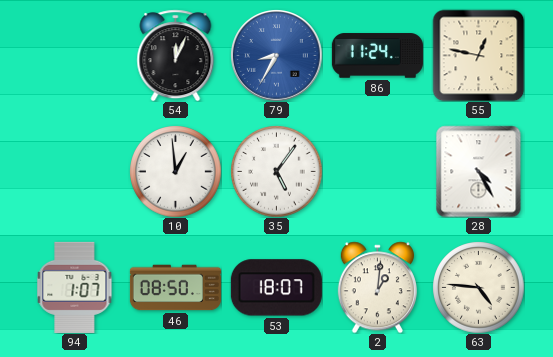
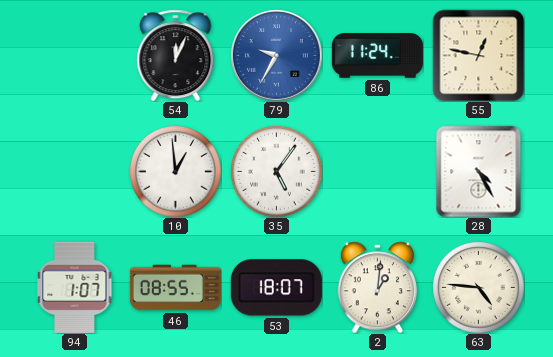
79: 8:35 -> 9:35
46: 08:50 -> 08:55
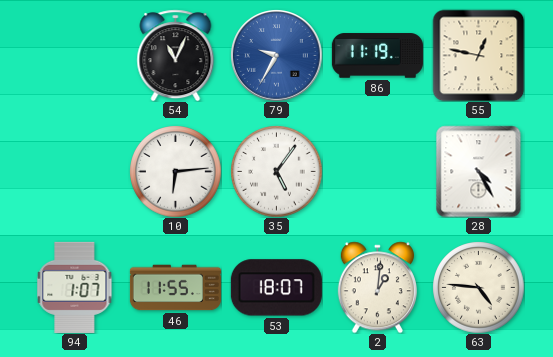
54: 12:04 -> 11:04
86: 11:24 -> 11:19
10: 12:59 -> 6:14
46: 08:55 -> 11:55
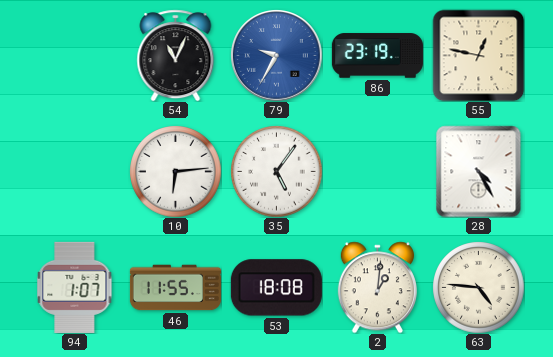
86: 11:19 -> 23:19
53: 18:07 -> 18:08
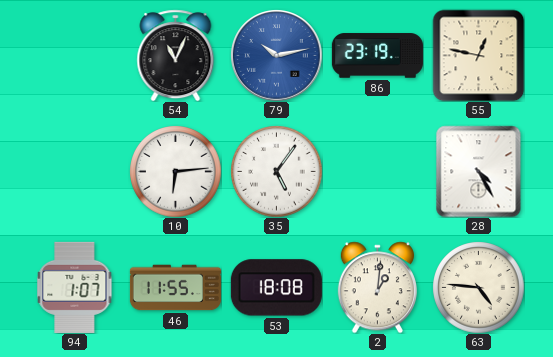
79: 9:35 -> 10:13
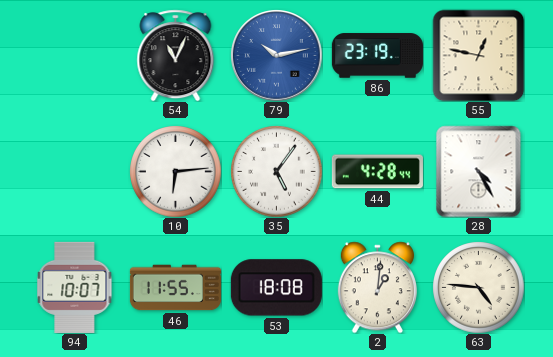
44: none -> 4:28
94: 1:07 -> 10:07
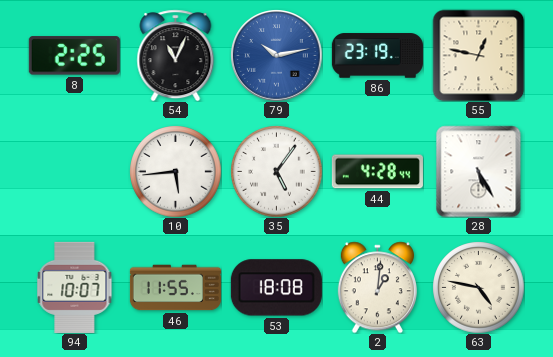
8: none -> 2:25
10: 6:14 -> 5:44
28: 4:25 -> 5:25
63: 4:46 -> 4:47
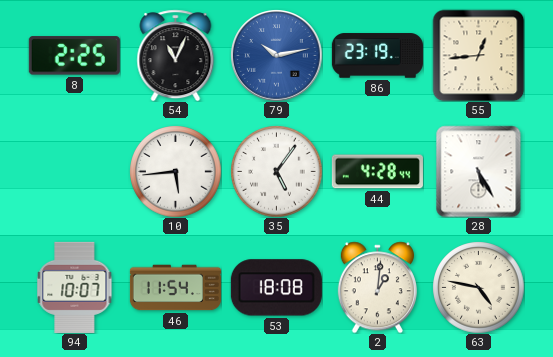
55: 12:47 -> 12:44
46: 11:55 -> 11:54
